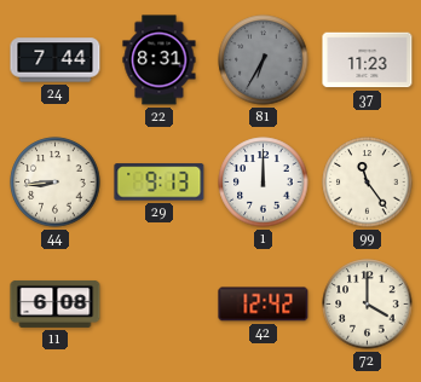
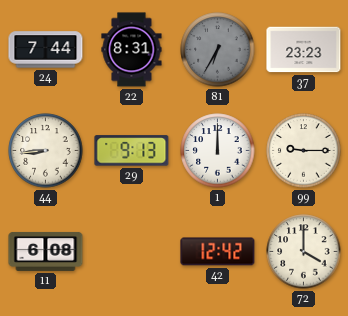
37: 11:23 -> 23:23
99: 11:24 -> 9:15
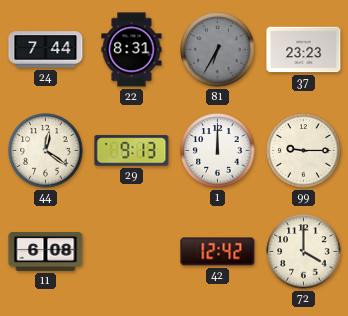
44: 8:44 -> 12:21
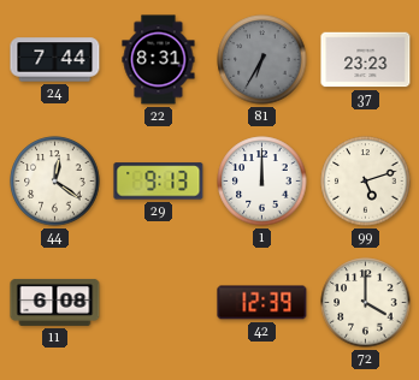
99: 9:15 -> 5:12
42: 12:42 -> 12:39
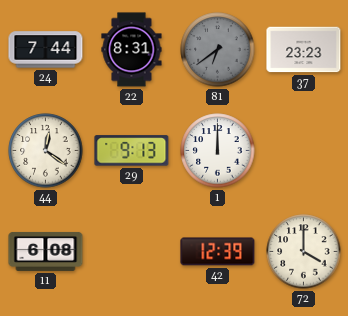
81: 6:35 -> 6:39
99: 5:12 -> none
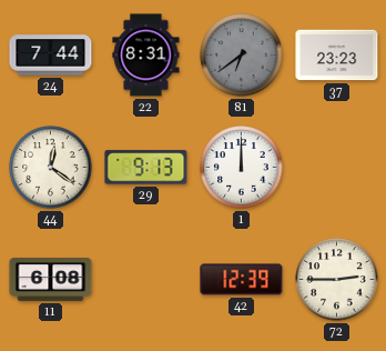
72: 4:00 -> 2:45
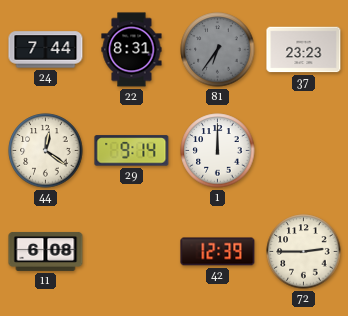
81: 6:39 -> 6:36
29: 9:13 -> 9:14
